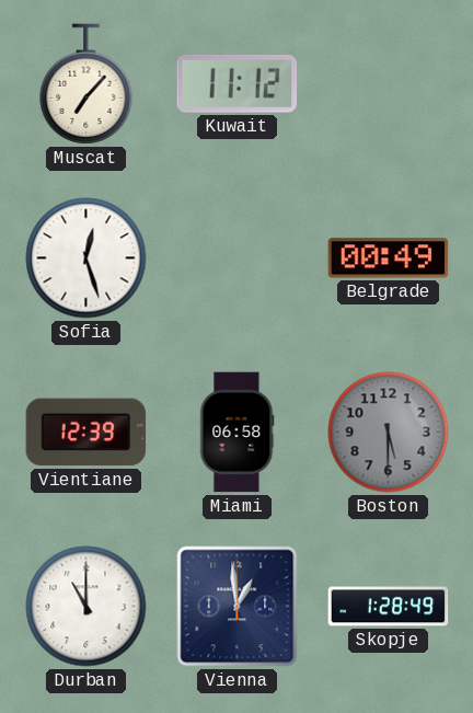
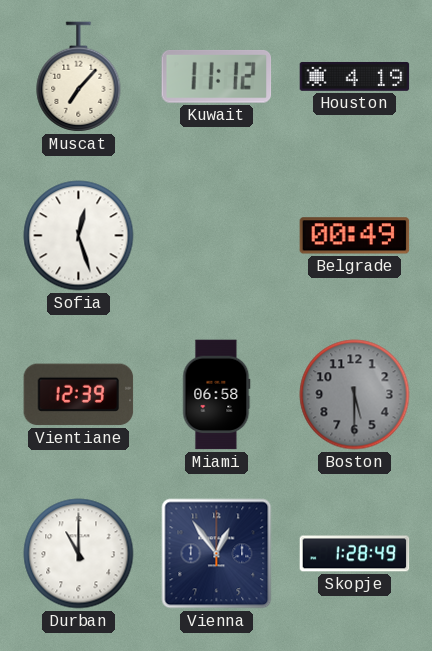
Houston: none -> 4:19
Vienna: 12:59 -> 12:54
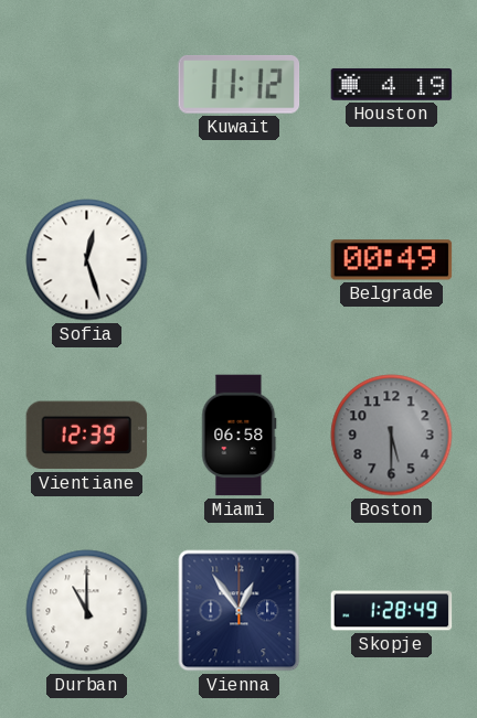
Muscat: 7:07 -> none
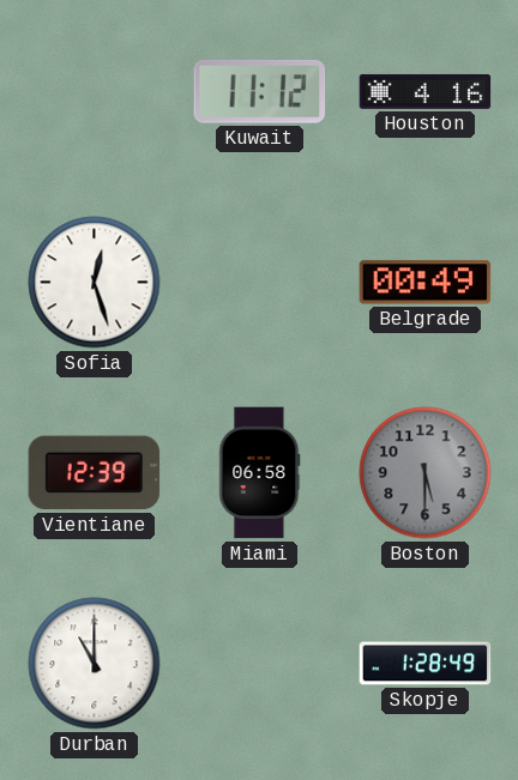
Houston: 4:19 -> 4:16
Vienna: 12:54 -> none
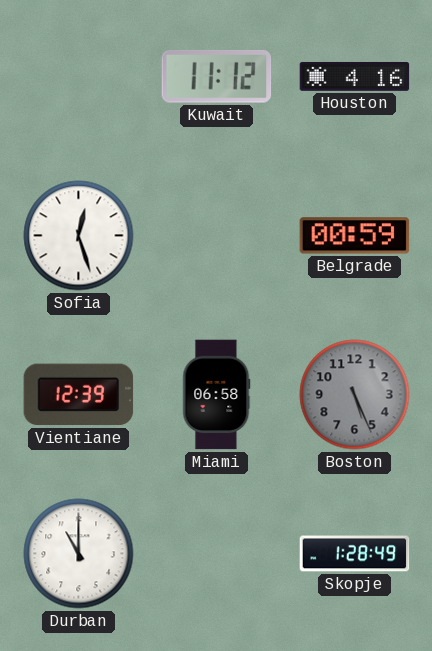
Belgrade: 00:49 -> 00:59
Boston: 5:30 -> 5:26
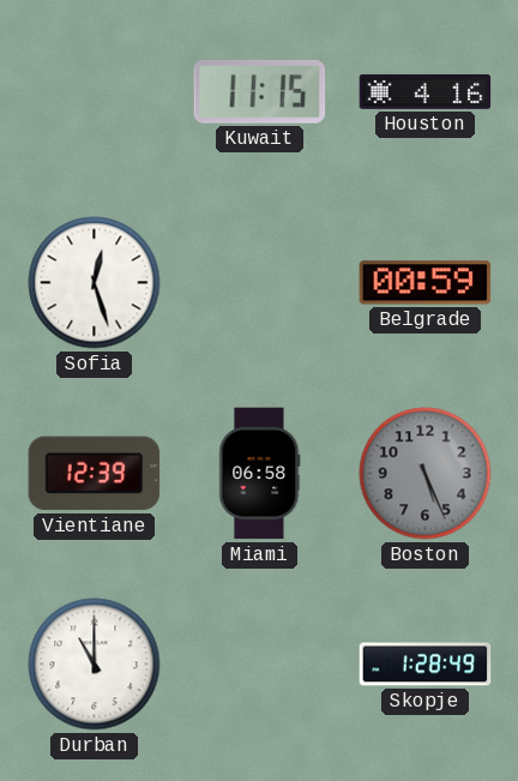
Kuwait: 11:12 -> 11:15
